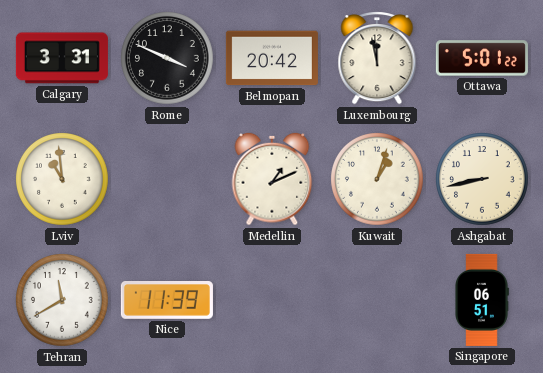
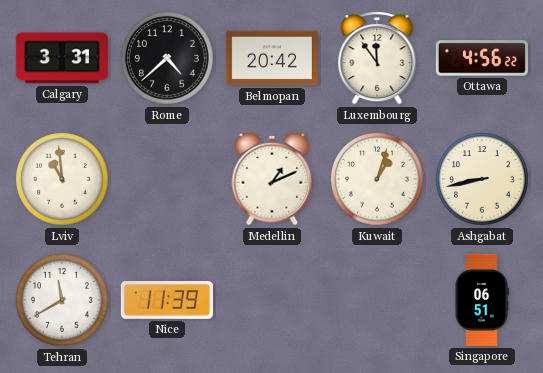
Rome: 3:49 -> 4:38
Luxembourg: 11:58 -> 11:54
Ottawa: 5:01 -> 4:56
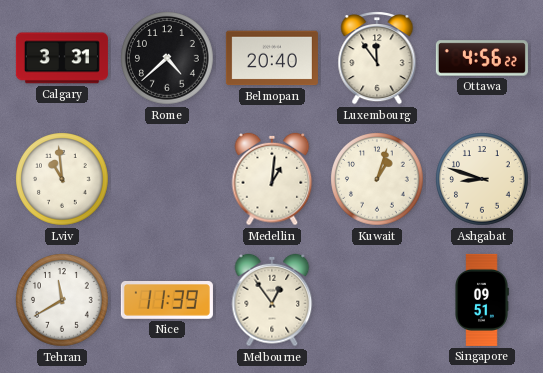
Belmopan: 20:42 -> 20:40
Medellin: 1:11 -> 1:01
Ashgabat: 8:43 -> 8:48
Melbourne: none -> 12:54
Singapore: 06:51 -> 09:51
